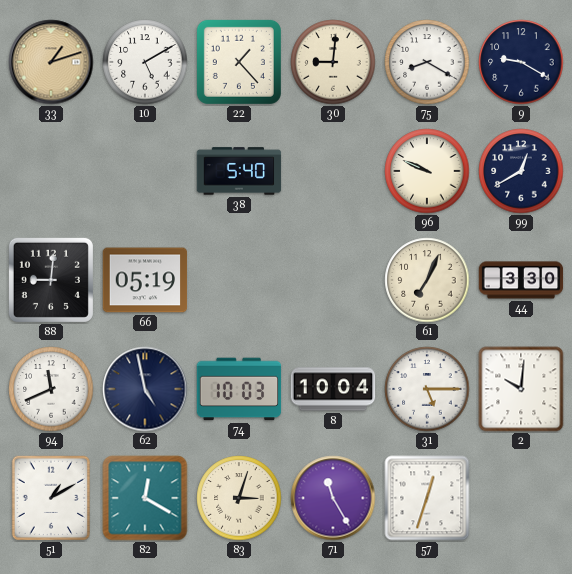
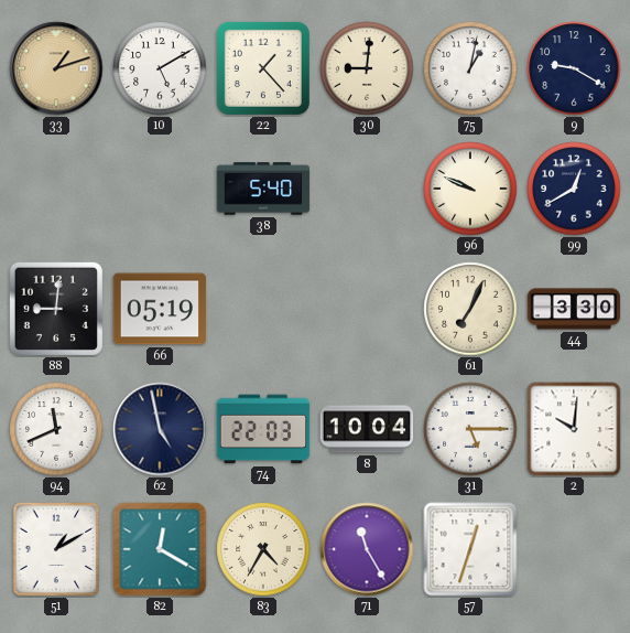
75: 8:20 -> 1:02
74: 10:03 -> 22:03
83: 3:03 -> 4:35
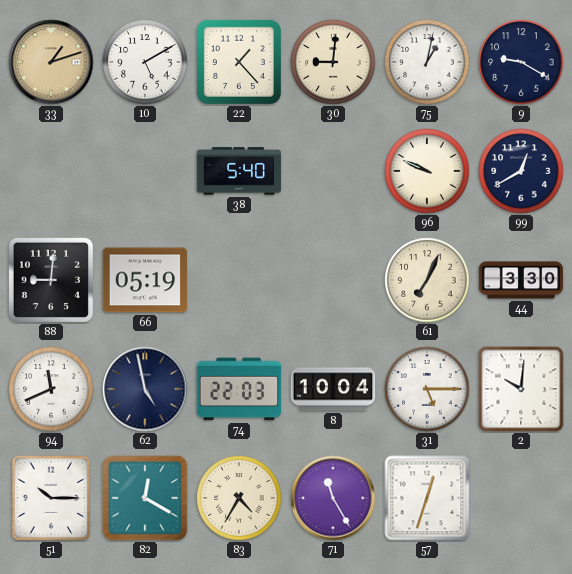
51: 1:10 -> 10:15
